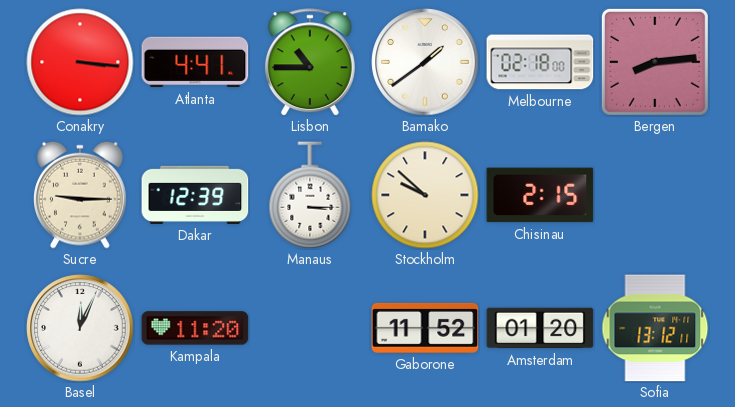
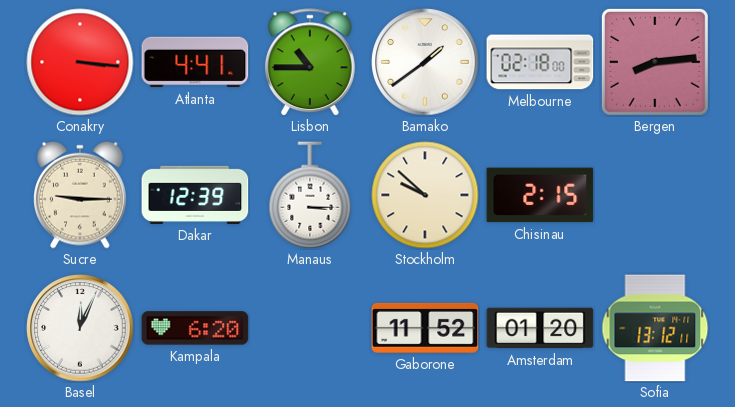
Kampala: 11:20 -> 6:20
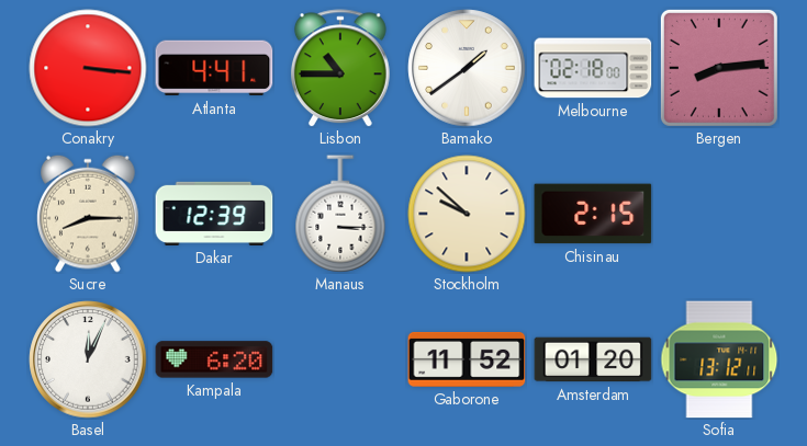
Sucre: 9:15 -> 8:15
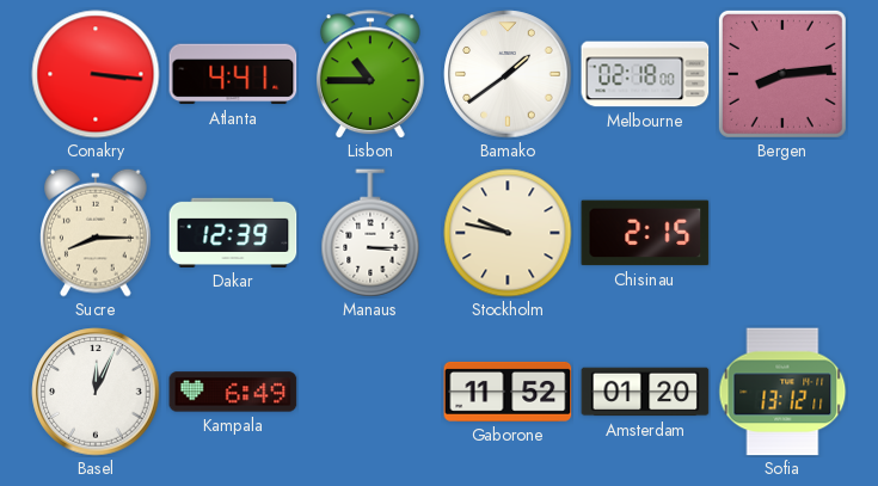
Stockholm: 9:52 -> 9:47
Kampala: 6:20 -> 6:49
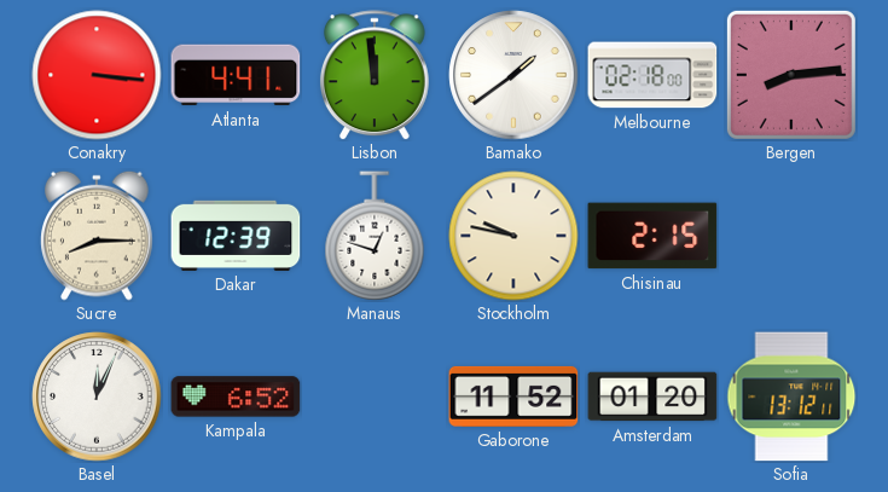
Lisbon: 10:45 -> 11:59
Manaus: 3:15 -> 12:48
Kampala: 6:49 -> 6:52
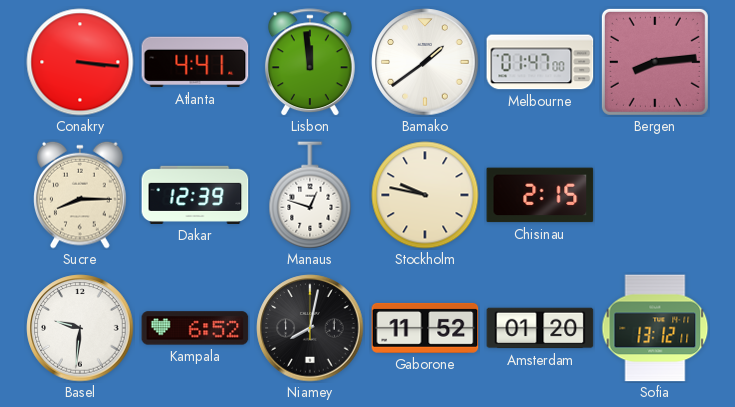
Melbourne: 02:18 -> 01:47
Basel: 12:04 -> 9:31
Niamey: none -> 8:02
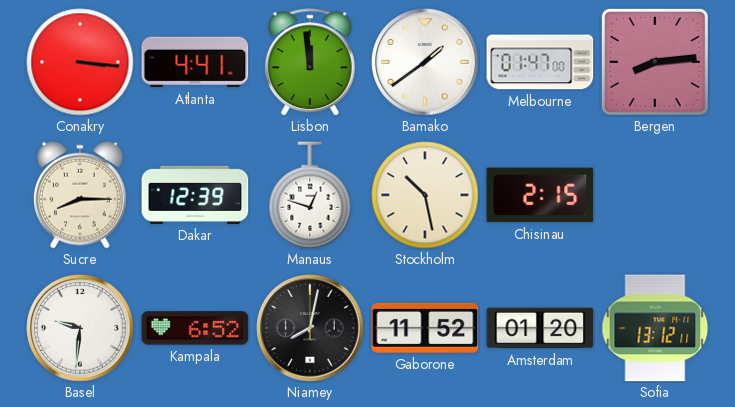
Stockholm: 9:47 -> 10:28
